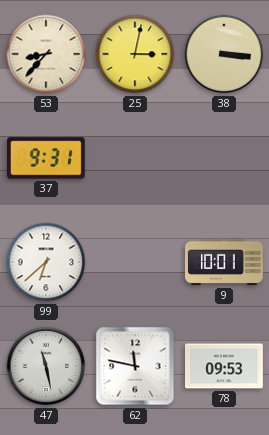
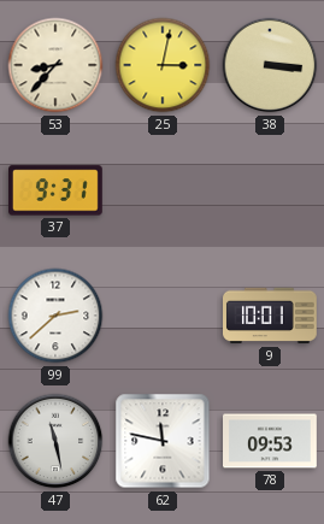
99: 6:38 -> 2:38
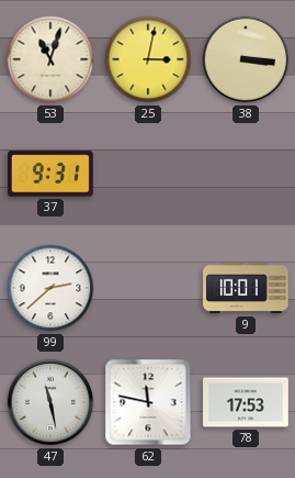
53: 8:37 -> 11:03
78: 09:53 -> 17:53
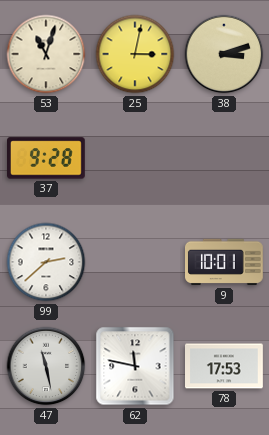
38: 3:16 -> 3:12
37: 9:31 -> 9:28
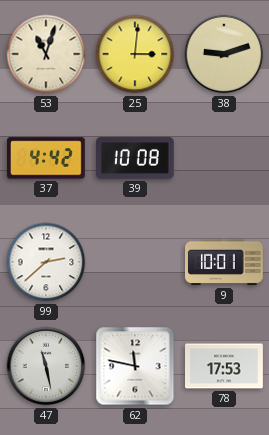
25: 3:02 -> 3:01
38: 3:12 -> 9:12
37: 9:28 -> 4:42
39: none -> 10:08
